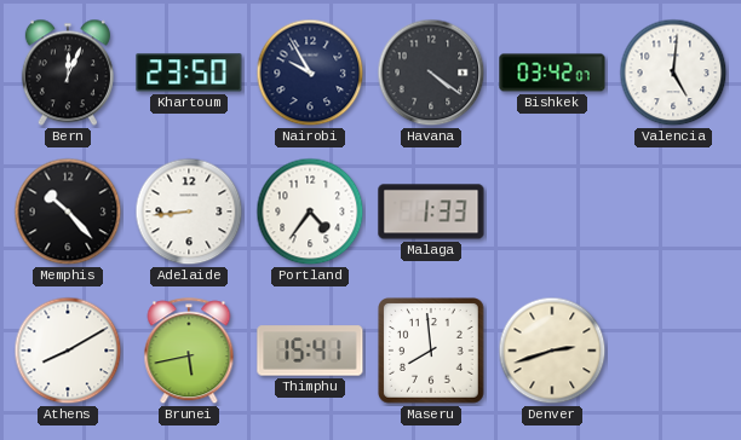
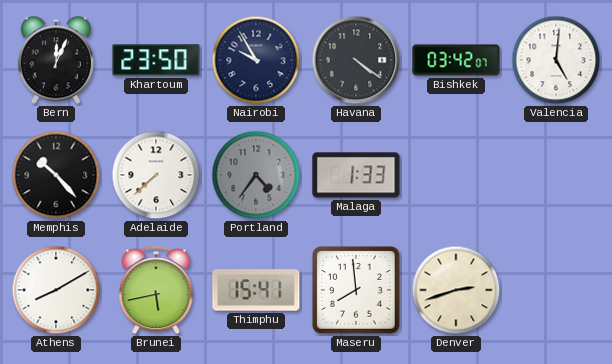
Adelaide: 8:44 -> 7:38
Portland dial: white -> grey
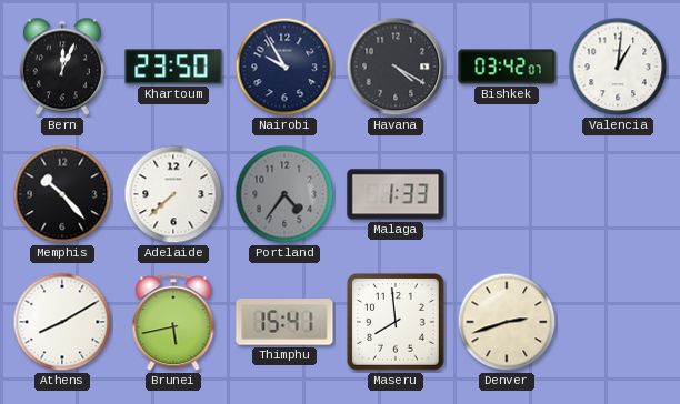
Havana: 4:21 -> 4:20
Valencia: 5:01 -> 1:01
